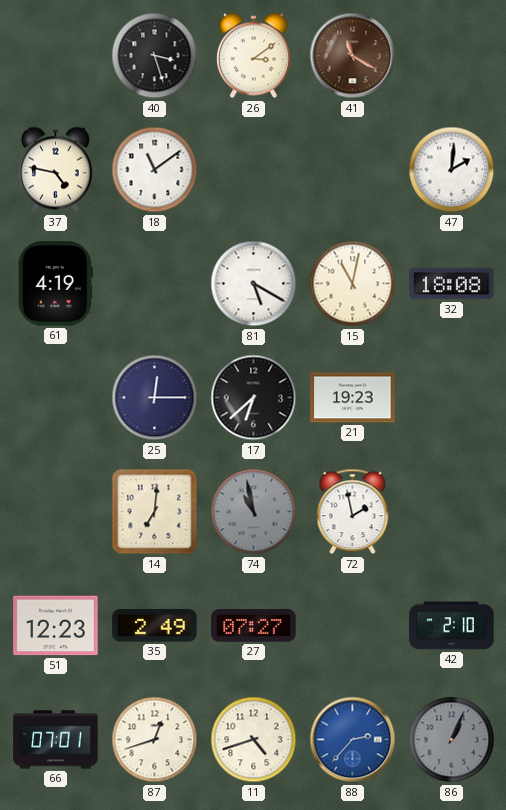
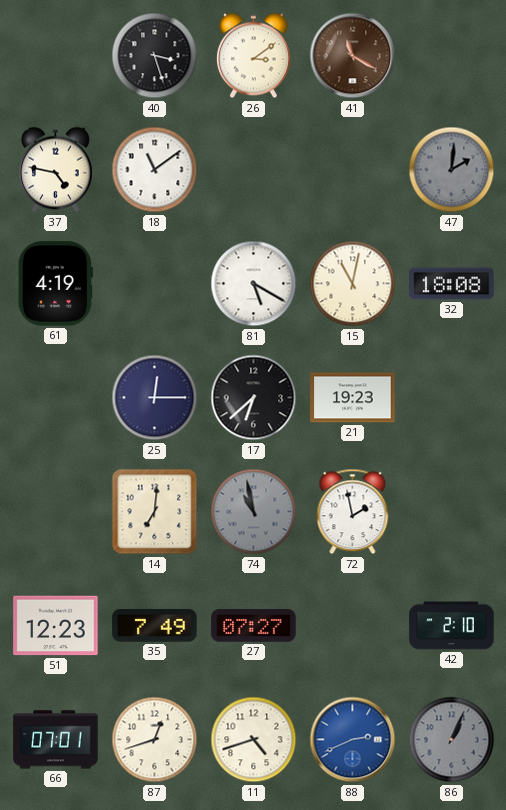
47 dial: white -> grey
35: 2:49 -> 7:49
88: 2:37 -> 2:41
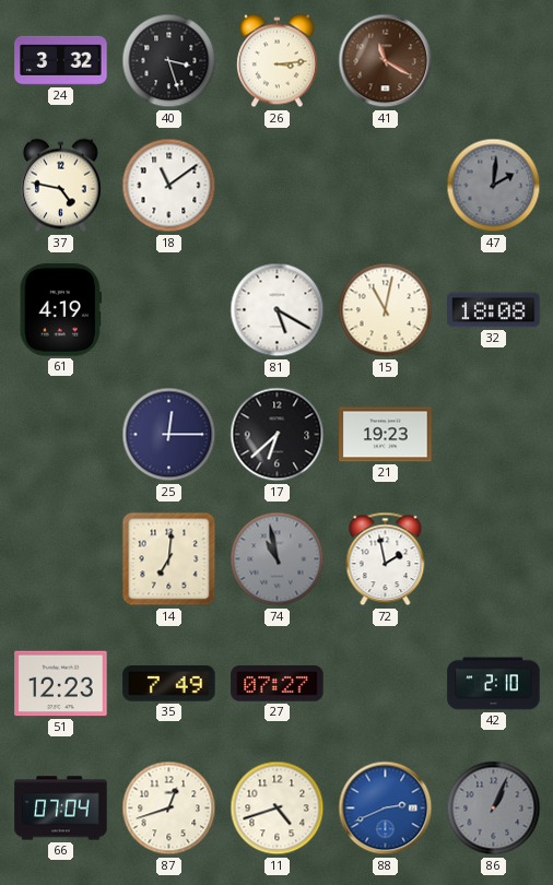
24: none -> 3:32
26: 3:09 -> 3:14
66: 07:01 -> 07:04
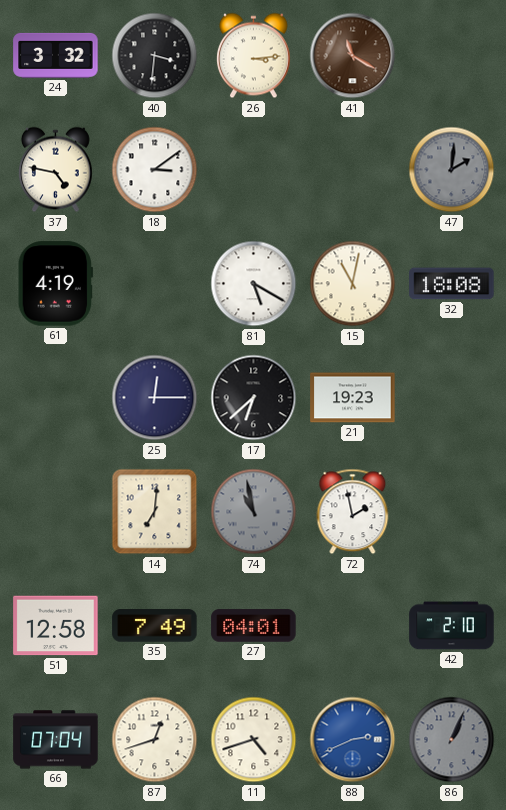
40: 3:27 -> 3:31
18: 11:09 -> 3:09
51: 12:23 -> 12:58
27: 07:27 -> 04:01
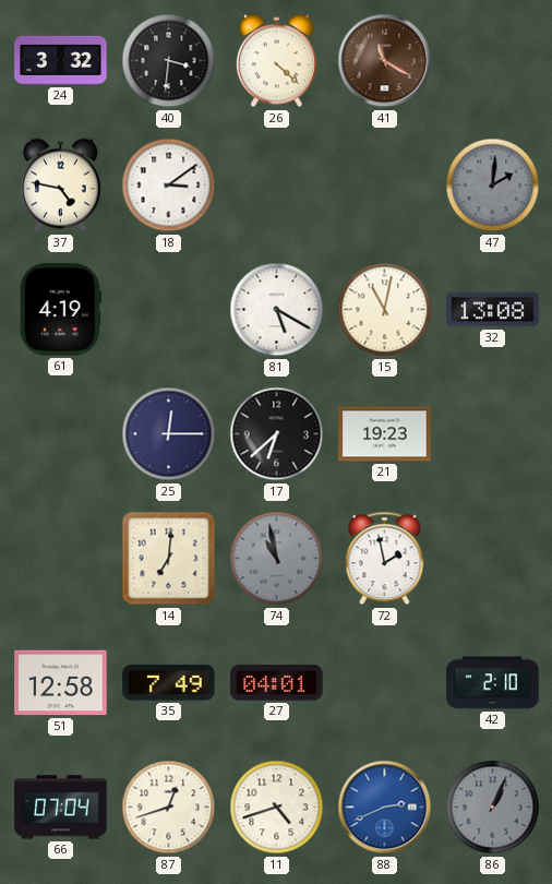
26: 3:14 -> 4:22
32: 18:08 -> 13:08
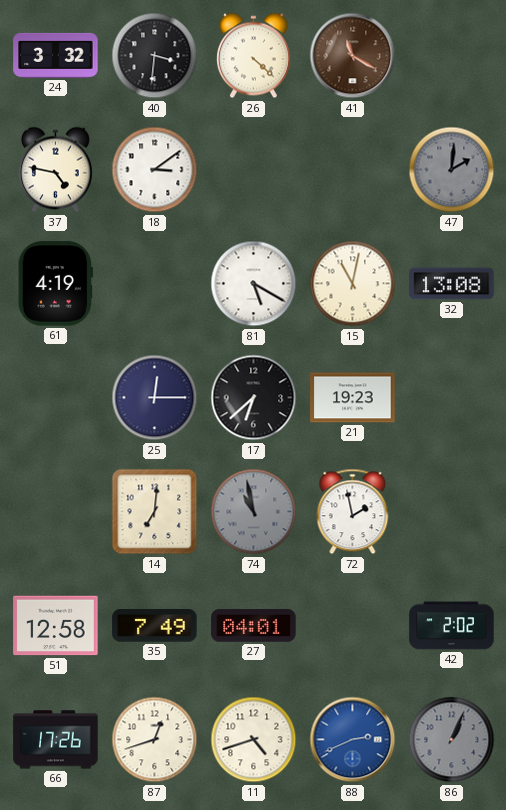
42: 2:10 -> 2:02
66: 07:04 -> 17:26
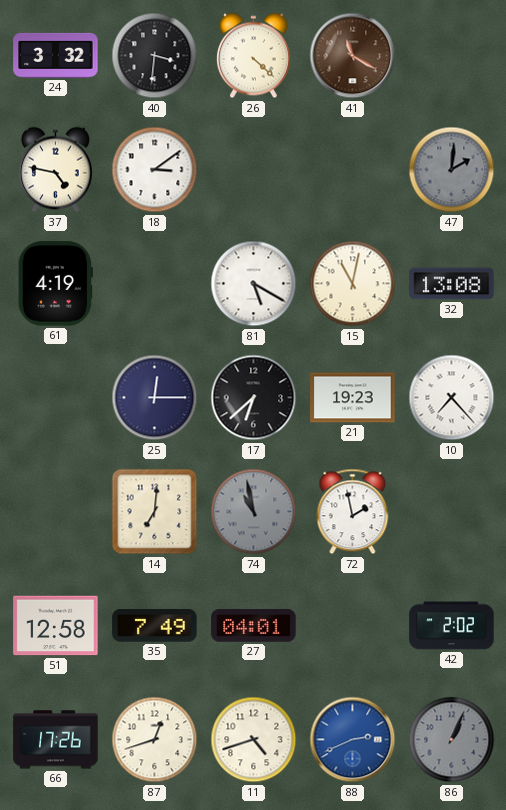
10: none -> 7:23
